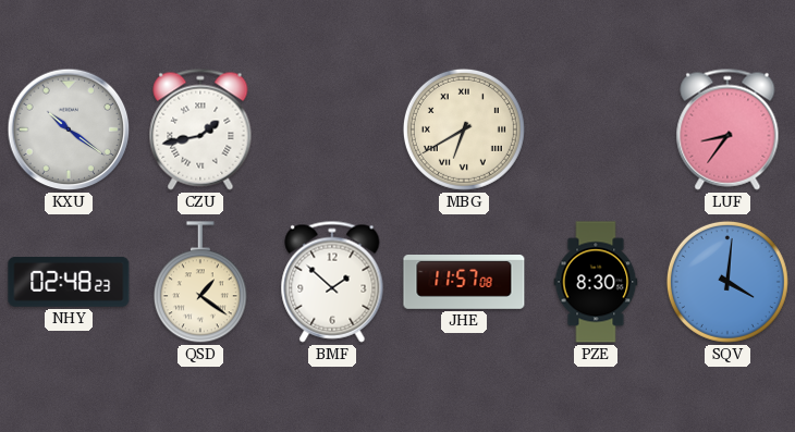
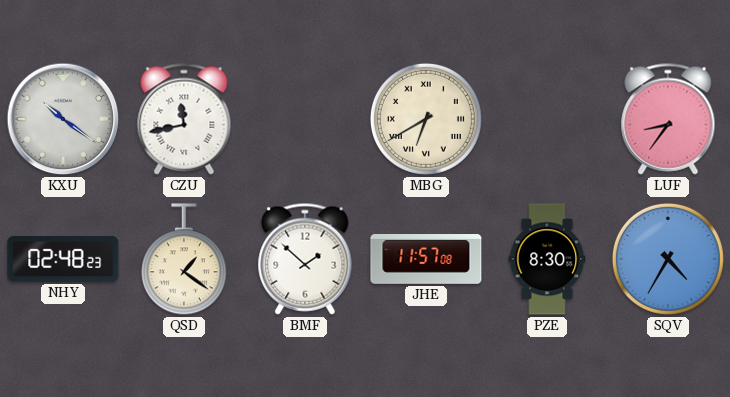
CZU: 1:43 -> 11:43
SQV: 4:01 -> 4:35
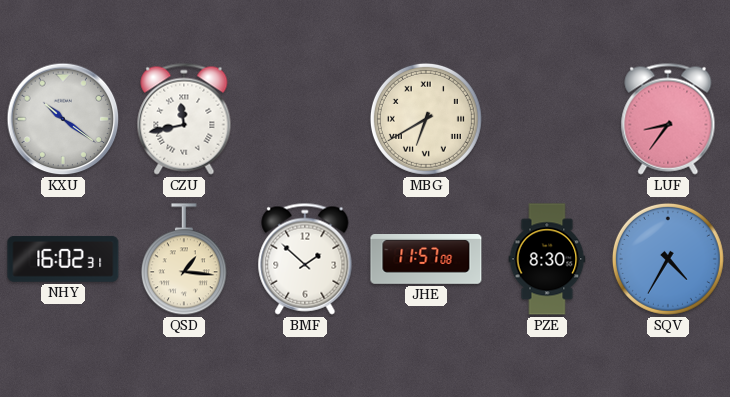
NHY: 02:48 -> 16:02
QSD: 1:21 -> 1:16
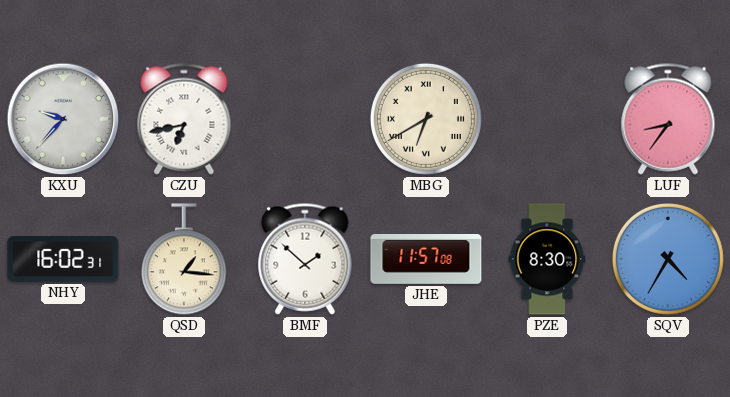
KXU: 10:21 -> 9:37
CZU: 11:43 -> 6:43
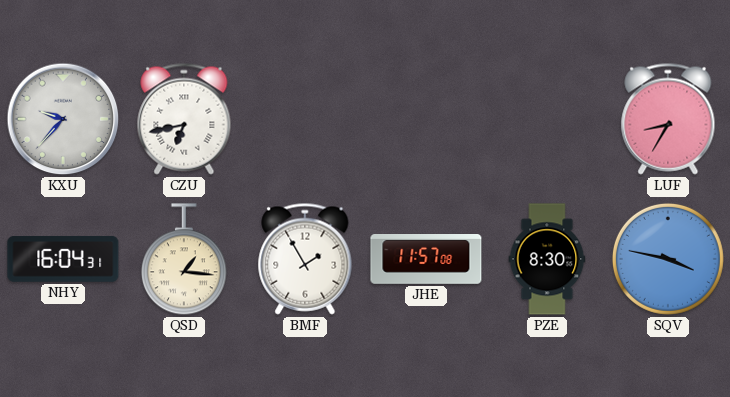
MBG: 6:40 -> none
LUF: 8:36 -> 8:35
NHY: 16:02 -> 16:04
BMF: 1:52 -> 1:55
SQV: 4:35 -> 3:47
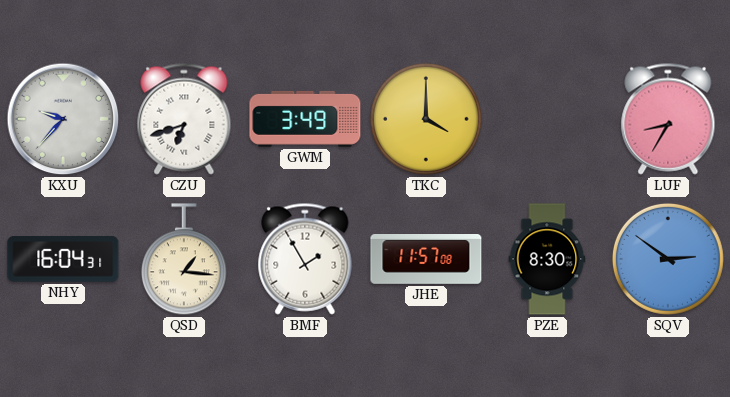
CZU: 6:43 -> 6:42
GWM: none -> 3:49
TKC: none -> 4:00
SQV: 3:47 -> 2:51
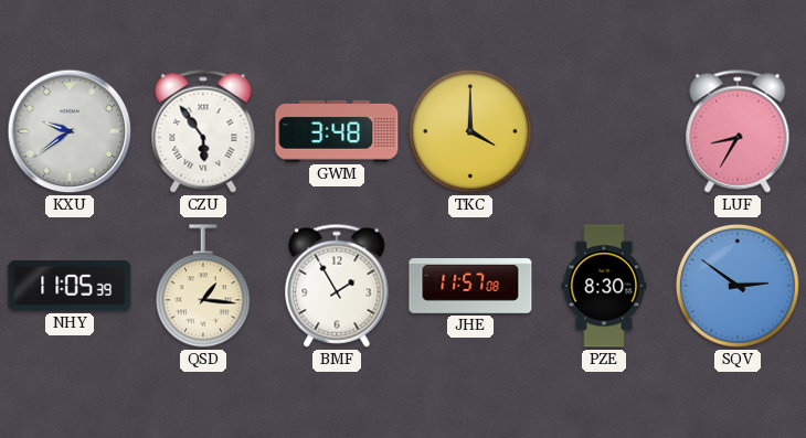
KXU: 9:37 -> 9:39
CZU: 6:42 -> 5:54
GWM: 3:49 -> 3:48
NHY: 16:04 -> 11:05
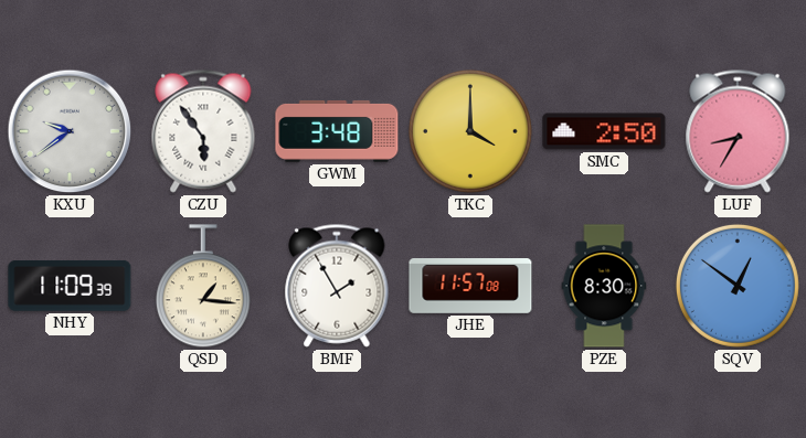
SMC: none -> 2:50
NHY: 11:05 -> 11:09
SQV: 2:51 -> 12:51
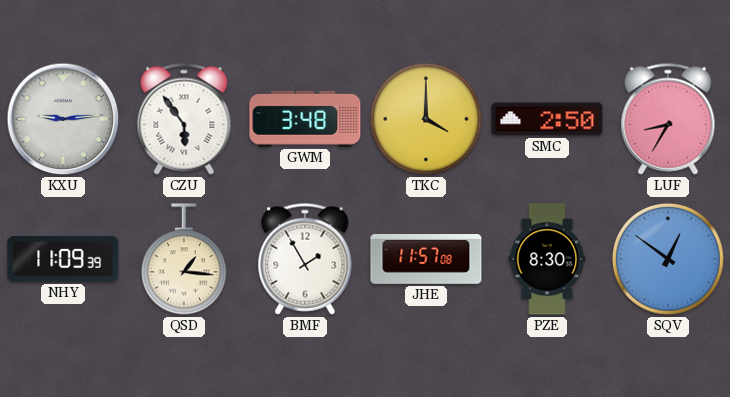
KXU: 9:39 -> 9:14
